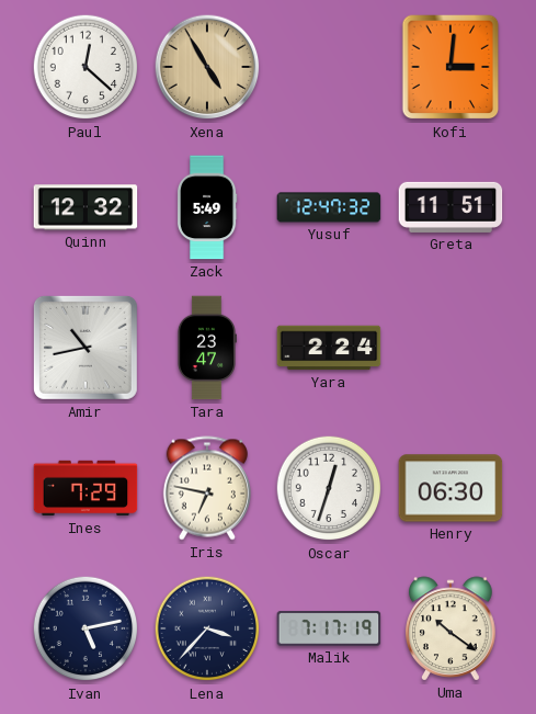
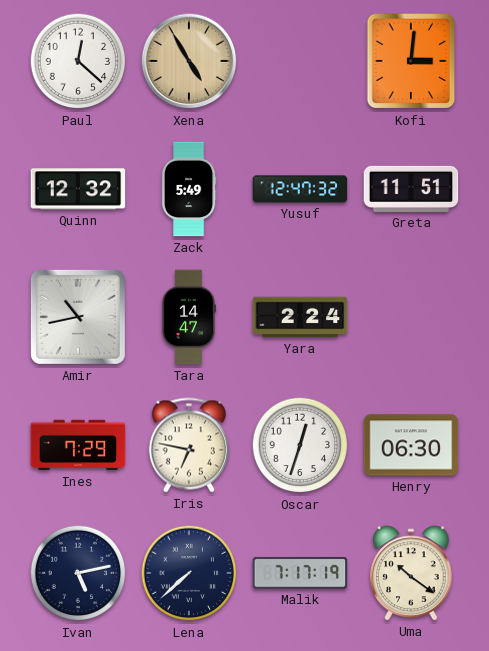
Tara: 23:47 -> 14:47
Lena: 3:37 -> 7:38
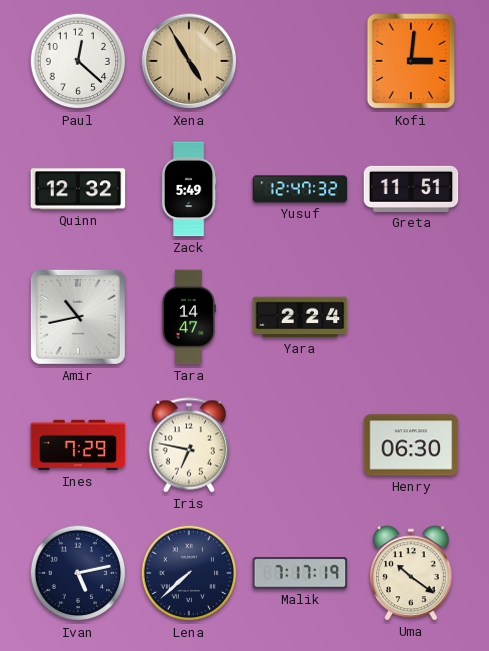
Oscar: 12:33 -> none
